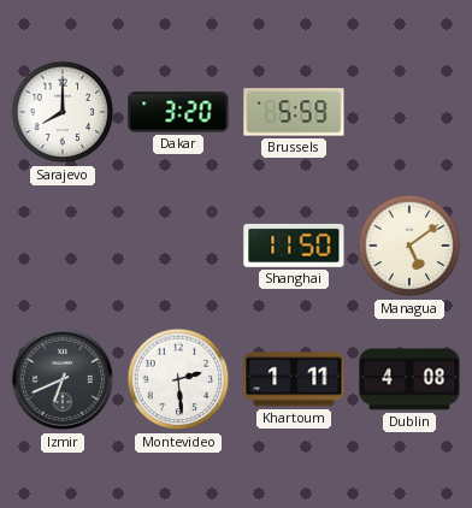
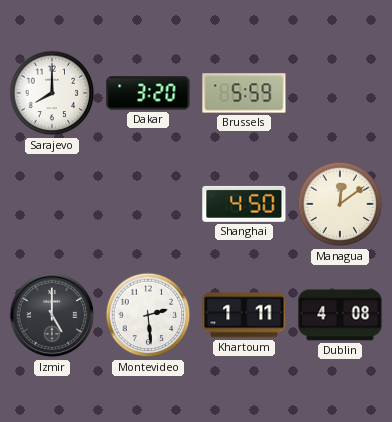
Shanghai: 11:50 -> 4:50
Managua: 5:09 -> 12:09
Izmir: 6:41 -> 5:00
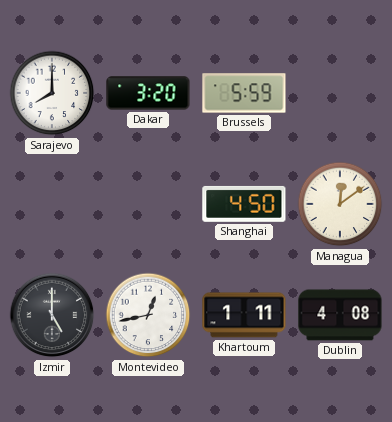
Montevideo: 2:29 -> 12:43
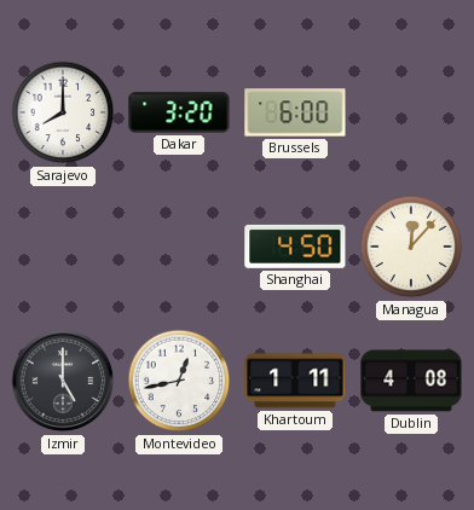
Brussels: 5:59 -> 6:00
Managua: 12:09 -> 12:07
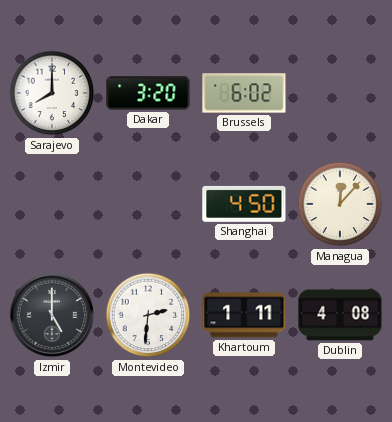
Brussels: 6:00 -> 6:02
Montevideo: 12:43 -> 2:31
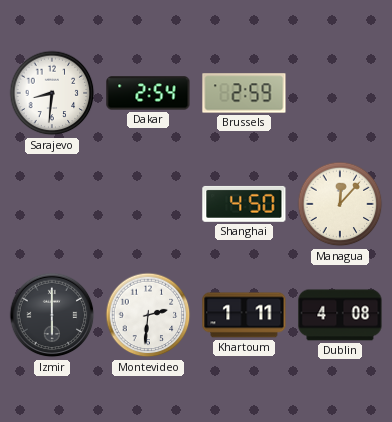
Sarajevo: 8:00 -> 8:31
Dakar: 3:20 -> 2:54
Brussels: 6:02 -> 2:59
Izmir: 5:00 -> 6:00
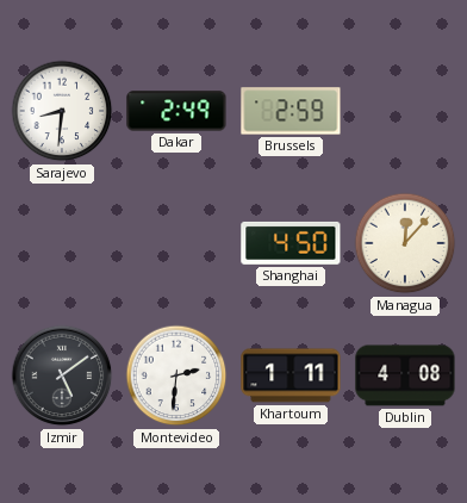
Dakar: 2:54 -> 2:49
Izmir: 6:00 -> 5:09
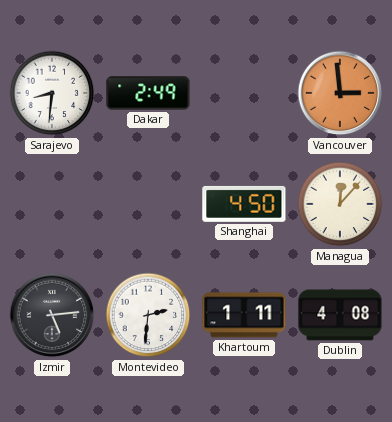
Brussels: 2:59 -> none
Vancouver: none -> 2:59
Izmir: 5:09 -> 5:14
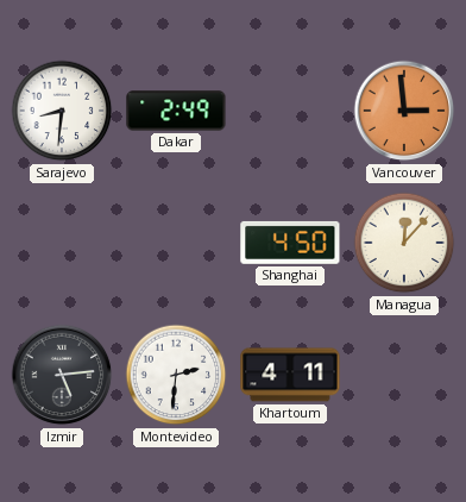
Khartoum: 1:11 -> 4:11
Dublin: 4:08 -> none
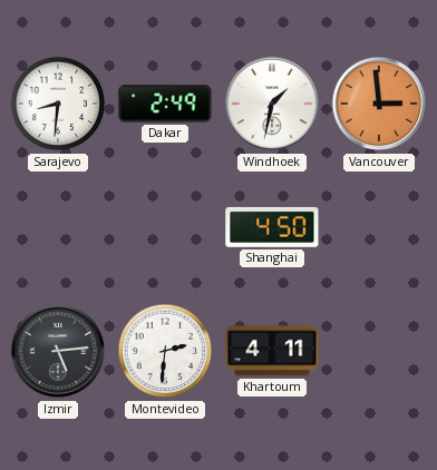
Windhoek: none -> 1:32
Managua: 12:07 -> none
